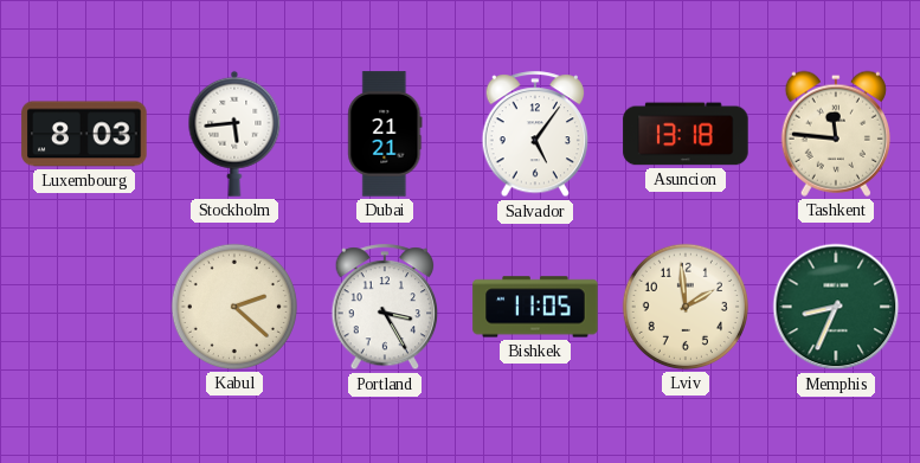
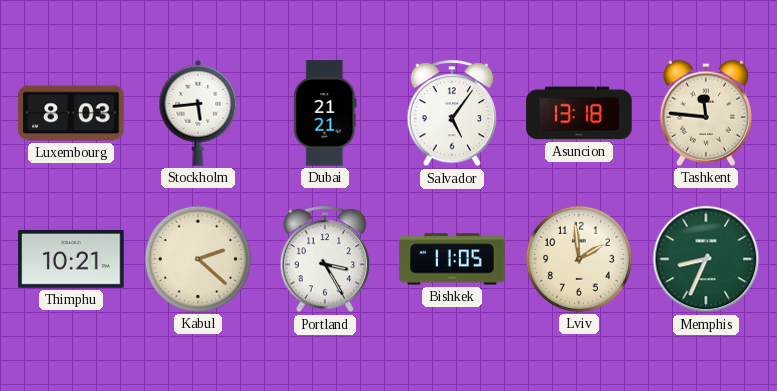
Thimphu: none -> 10:21
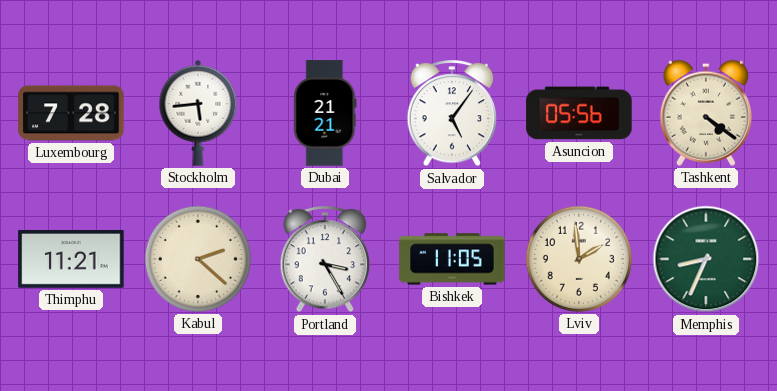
Luxembourg: 8:03 -> 7:28
Asuncion: 13:18 -> 05:56
Tashkent: 11:46 -> 4:21
Thimphu: 10:21 -> 11:21
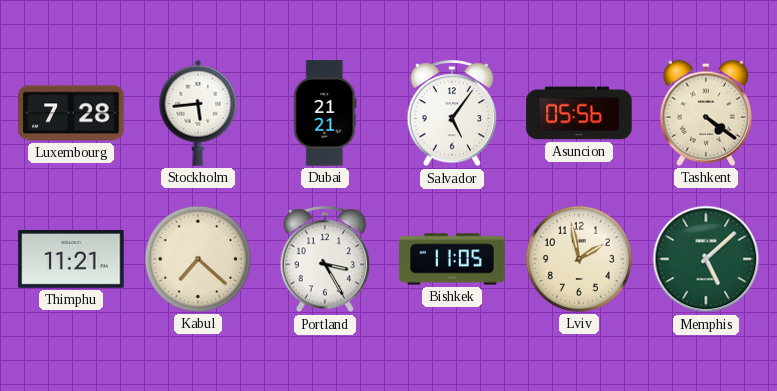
Kabul: 2:22 -> 7:22
Lviv: 1:59 -> 1:58
Memphis: 8:34 -> 5:08
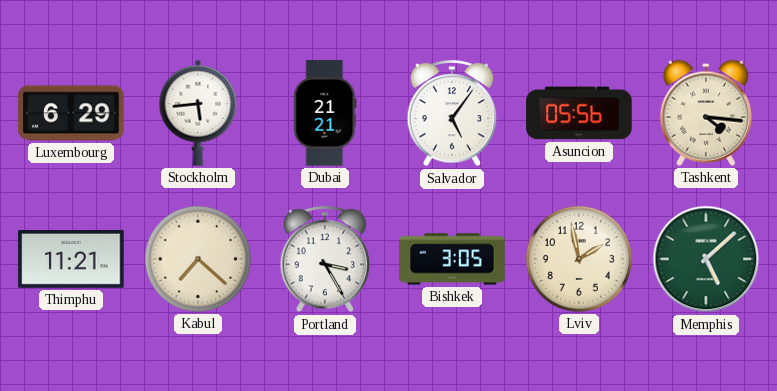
Luxembourg: 7:28 -> 6:29
Tashkent: 4:21 -> 4:16
Bishkek: 11:05 -> 3:05
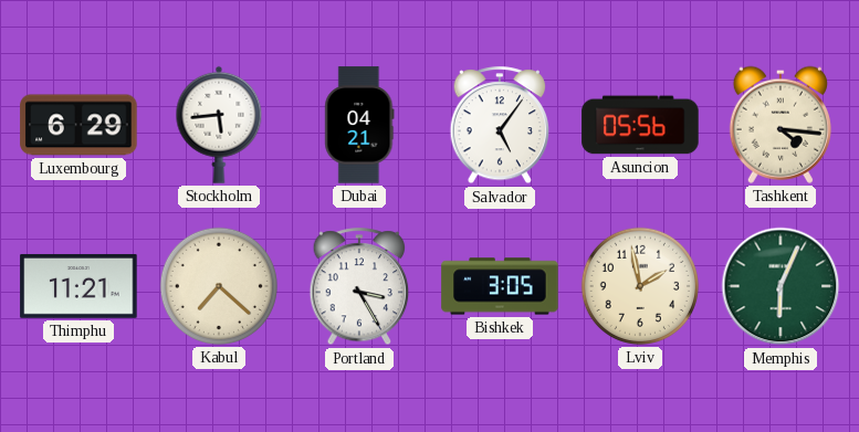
Dubai: 21:21 -> 04:21
Memphis: 5:08 -> 6:04
